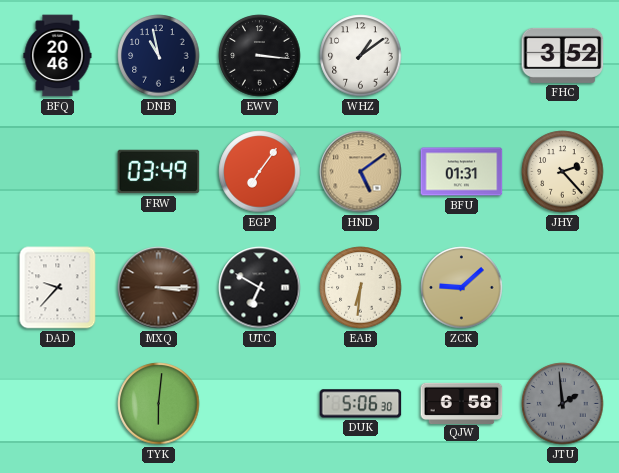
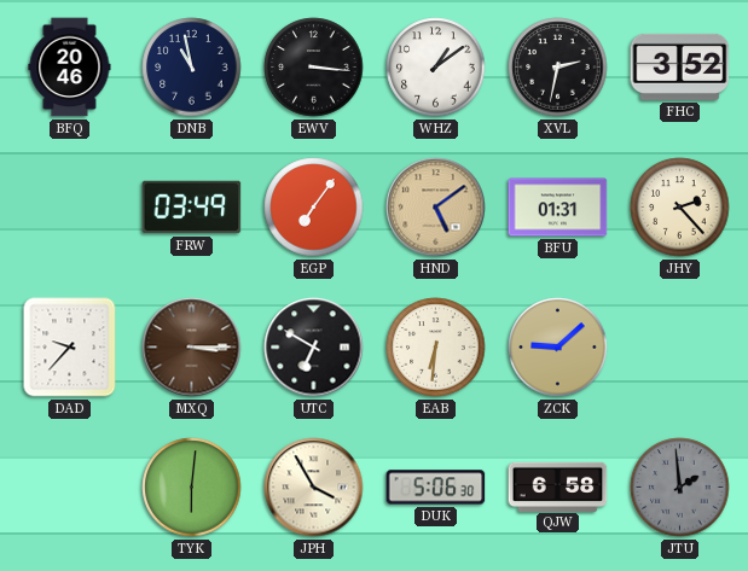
XVL: none -> 2:32
JPH: none -> 3:55
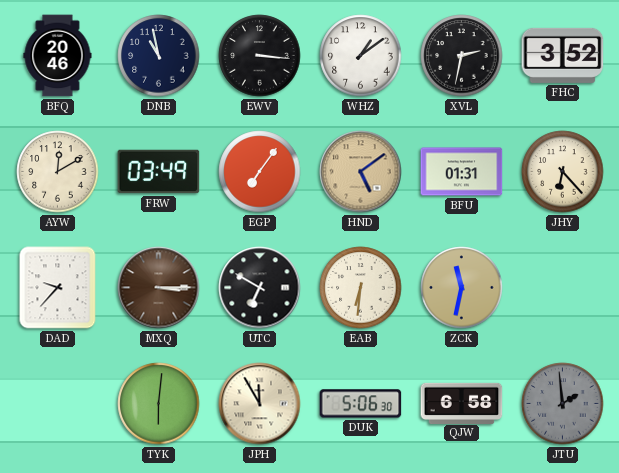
AYW: none -> 12:10
JHY: 2:23 -> 6:23
ZCK: 9:08 -> 11:32
JPH: 3:55 -> 11:55
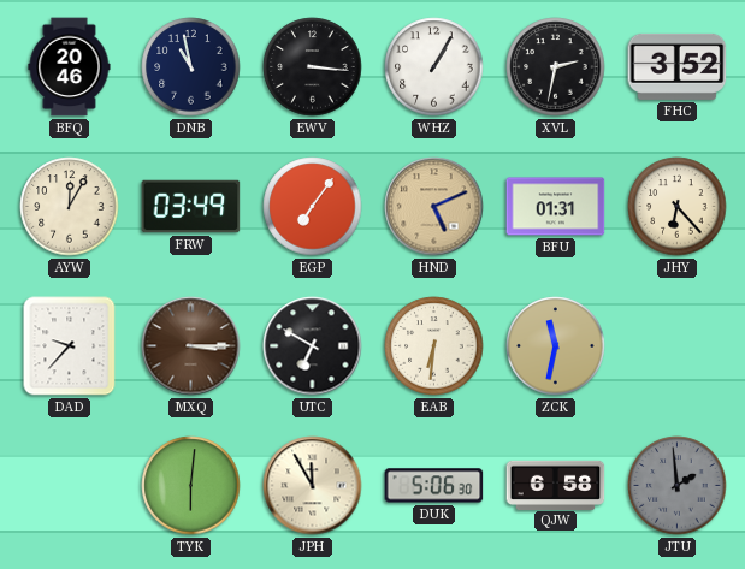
WHZ: 1:09 -> 1:05
AYW: 12:10 -> 12:05
HND: 5:09 -> 5:11
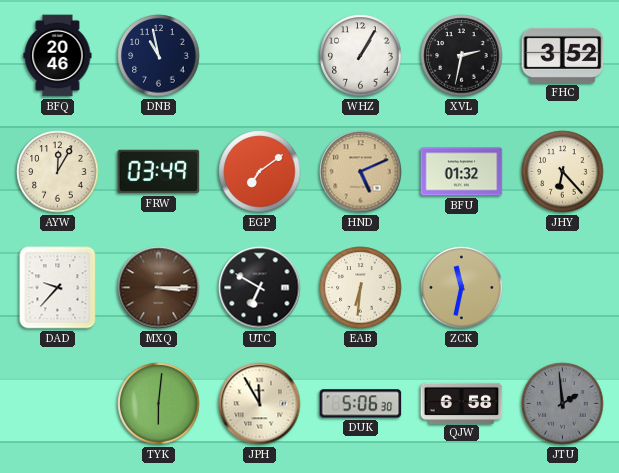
EWV: 3:16 -> none
EGP: 7:06 -> 7:09
BFU: 01:31 -> 01:32
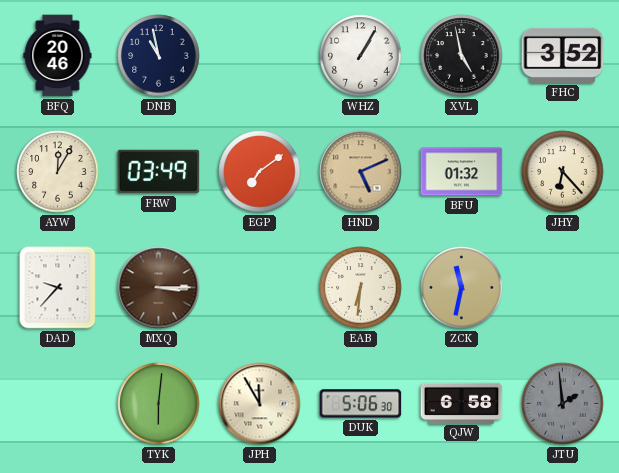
XVL: 2:32 -> 4:58
UTC: 6:50 -> none
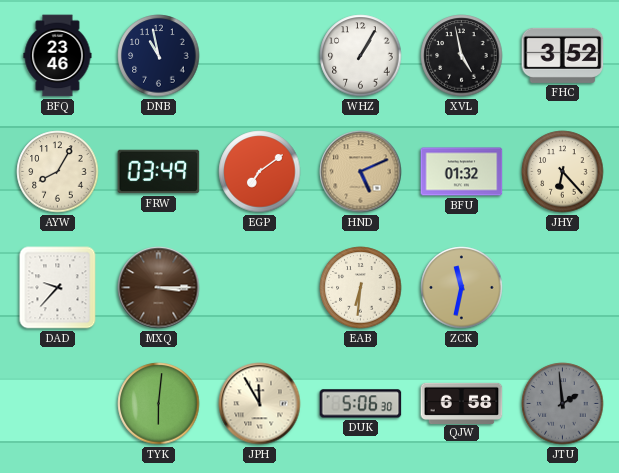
BFQ: 20:46 -> 23:46
AYW: 12:05 -> 8:05
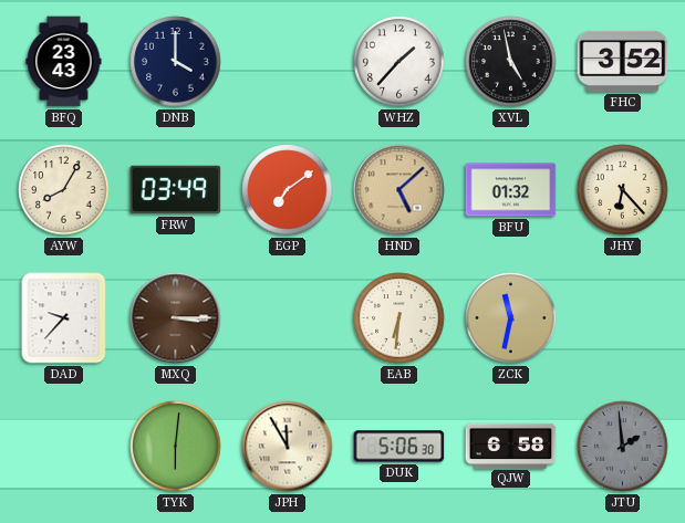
BFQ: 23:46 -> 23:43
DNB: 10:58 -> 4:00
WHZ: 1:05 -> 1:37
HND: 5:11 -> 5:08
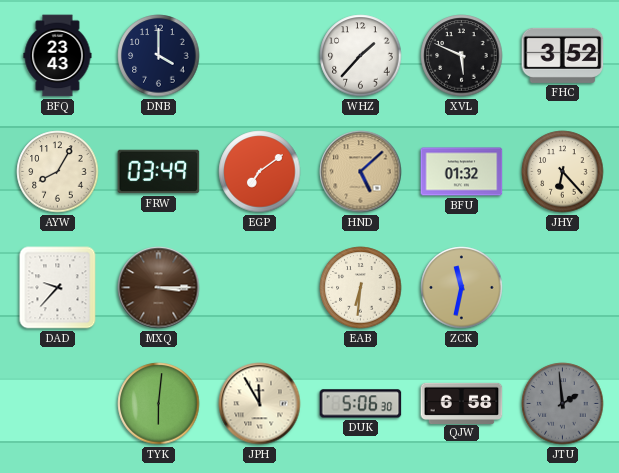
XVL: 4:58 -> 5:49
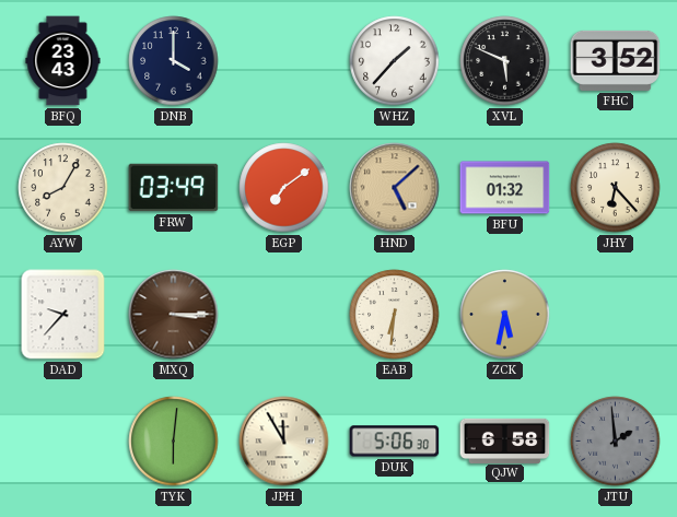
ZCK: 11:32 -> 5:32
